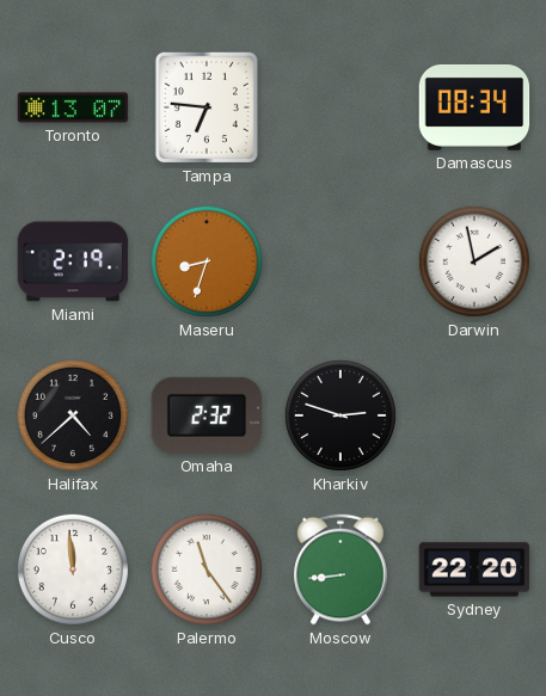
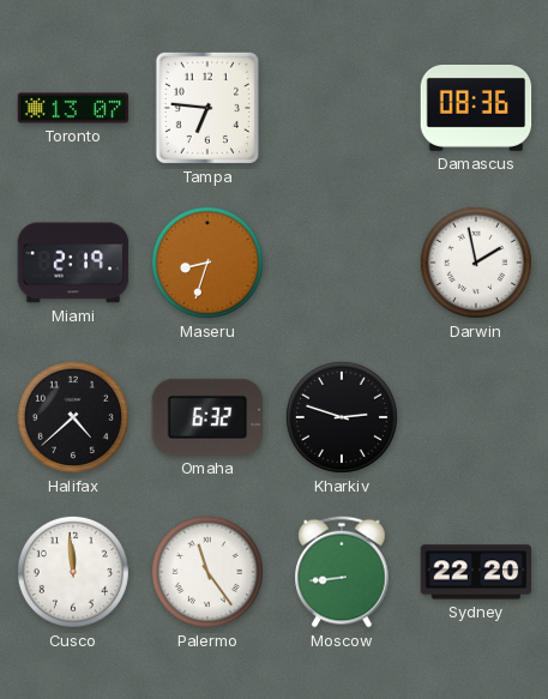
Damascus: 08:34 -> 08:36
Omaha: 2:32 -> 6:32
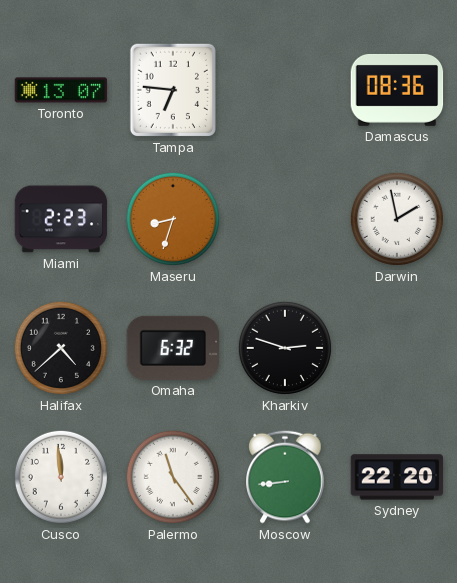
Miami: 2:19 -> 2:23
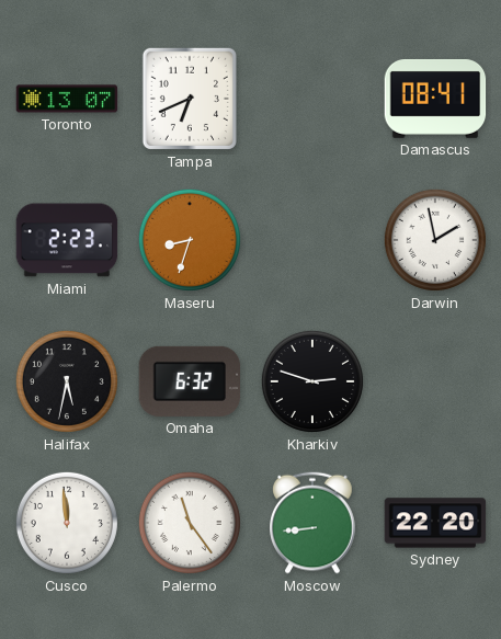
Tampa: 6:46 -> 6:41
Damascus: 08:36 -> 08:41
Halifax: 4:38 -> 5:32
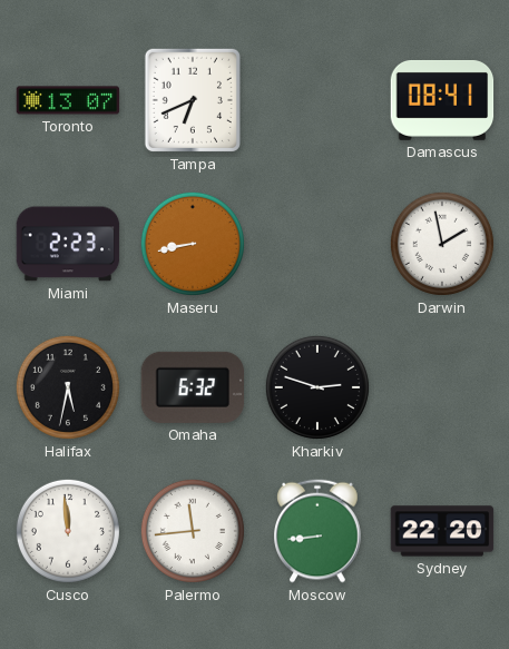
Maseru: 8:33 -> 8:43
Palermo: 11:24 -> 11:44
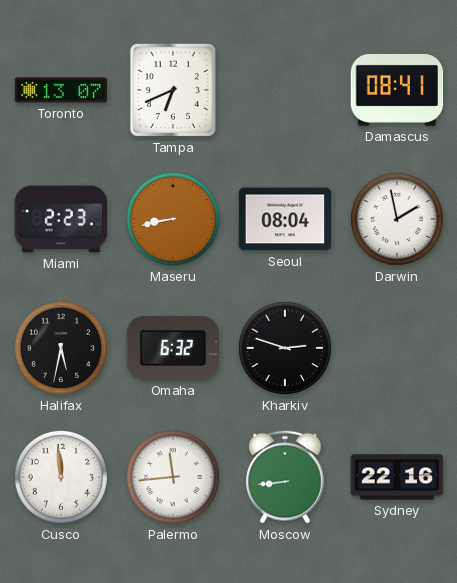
Seoul: none -> 08:04
Sydney: 22:20 -> 22:16
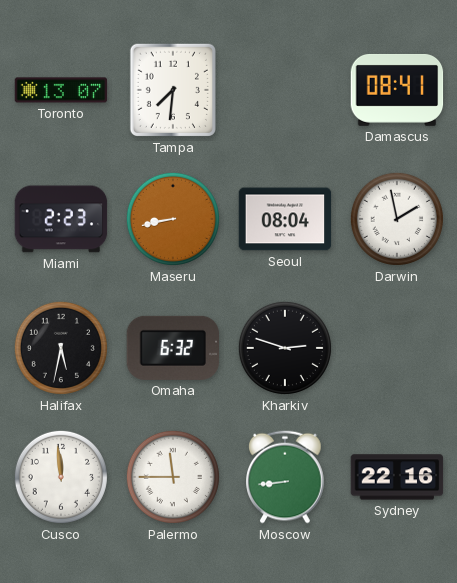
Tampa: 6:41 -> 7:31
Palermo: 11:44 -> 11:45
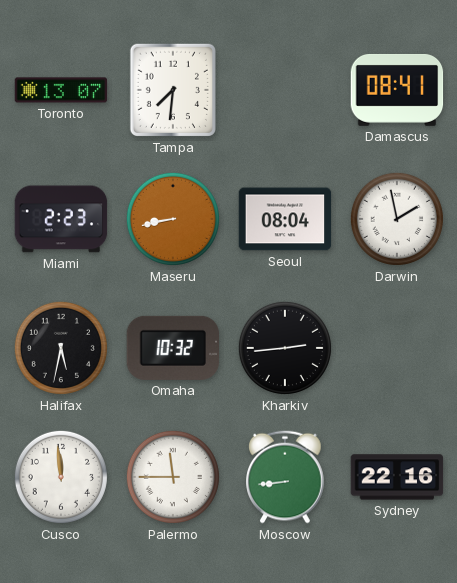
Omaha: 6:32 -> 10:32
Kharkiv: 2:48 -> 2:44
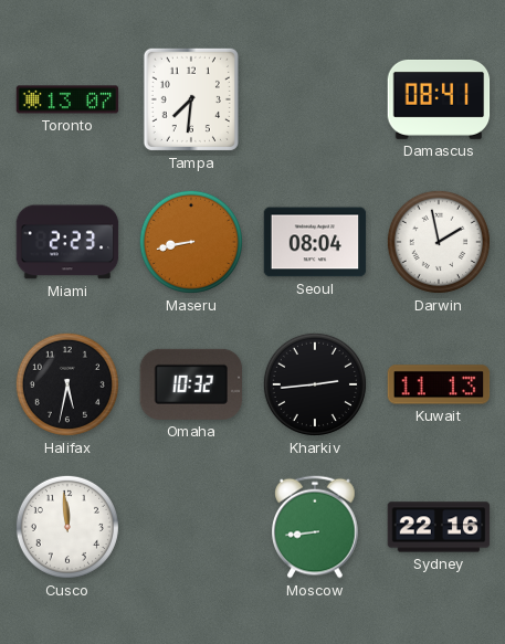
Kuwait: none -> 11:13
Palermo: 11:45 -> none
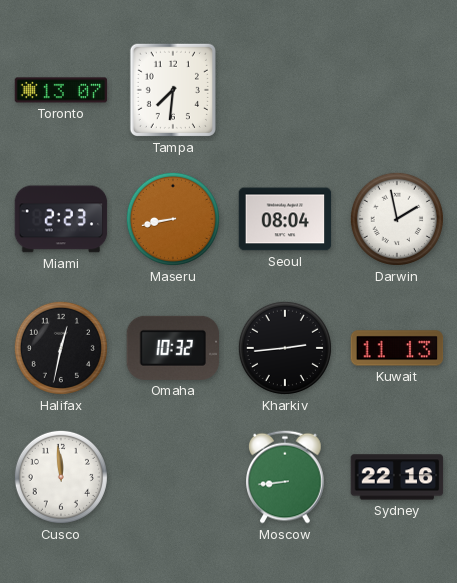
Damascus: 08:41 -> none
Halifax: 5:32 -> 12:32
